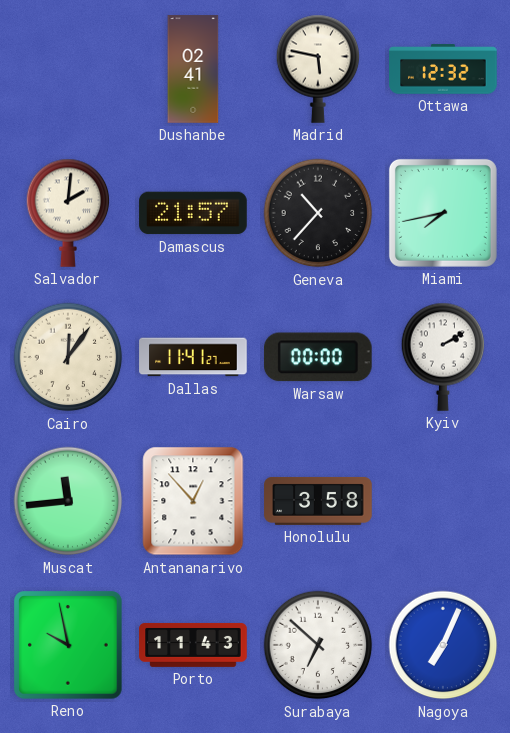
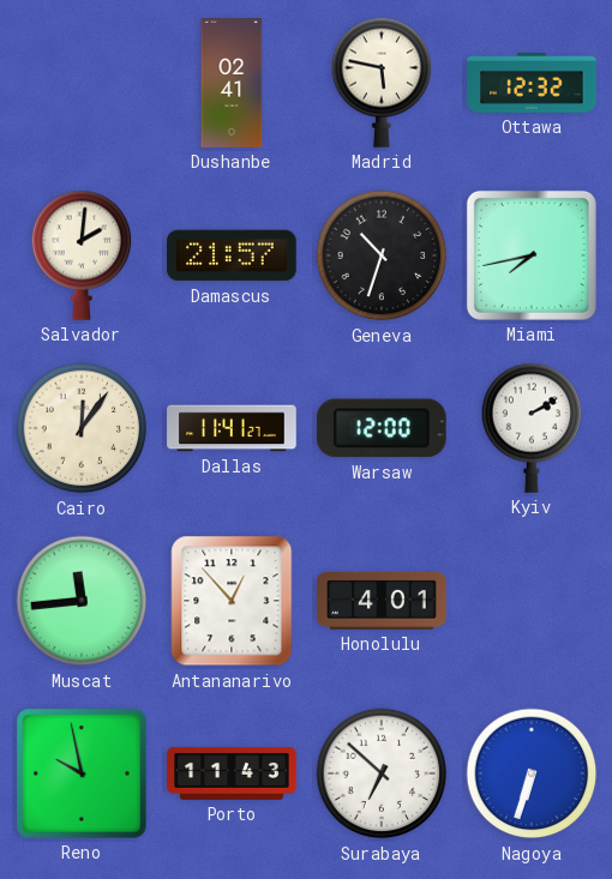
Geneva: 10:37 -> 10:33
Warsaw: 00:00 -> 12:00
Honolulu: 3:58 -> 4:01
Nagoya: 7:04 -> 6:33
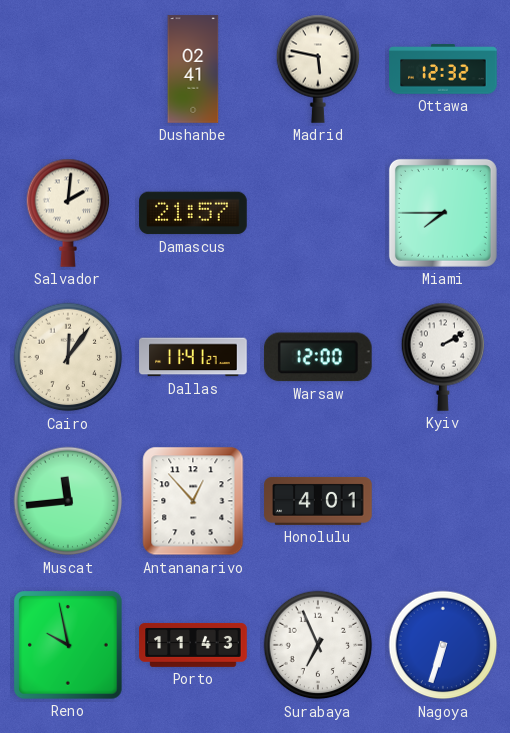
Geneva: 10:33 -> none
Miami: 7:43 -> 7:45
Surabaya: 6:52 -> 6:56
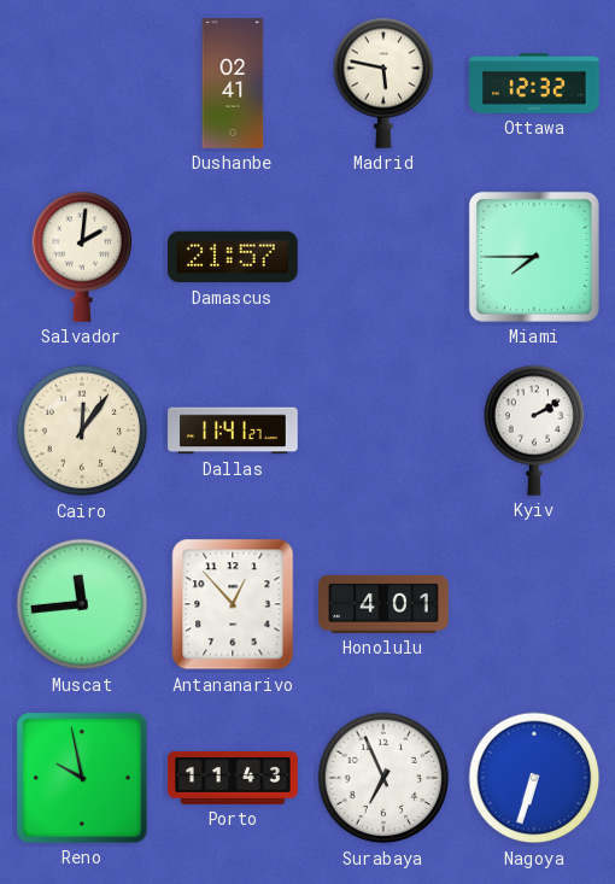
Warsaw: 12:00 -> none
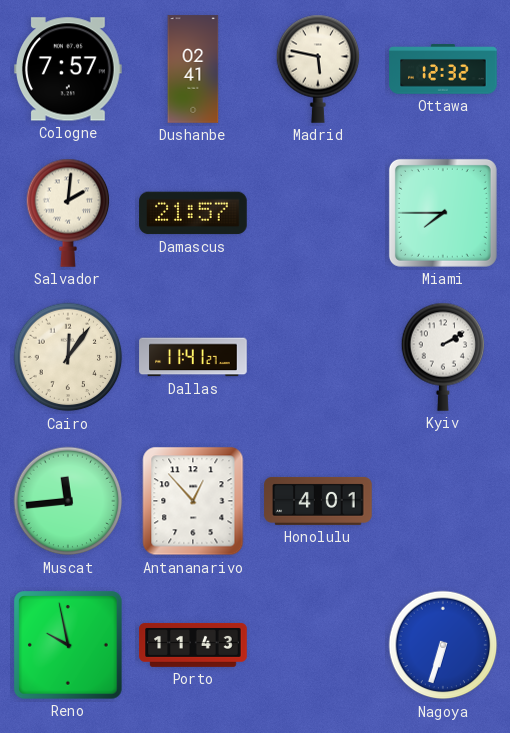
Cologne: none -> 7:57
Surabaya: 6:56 -> none
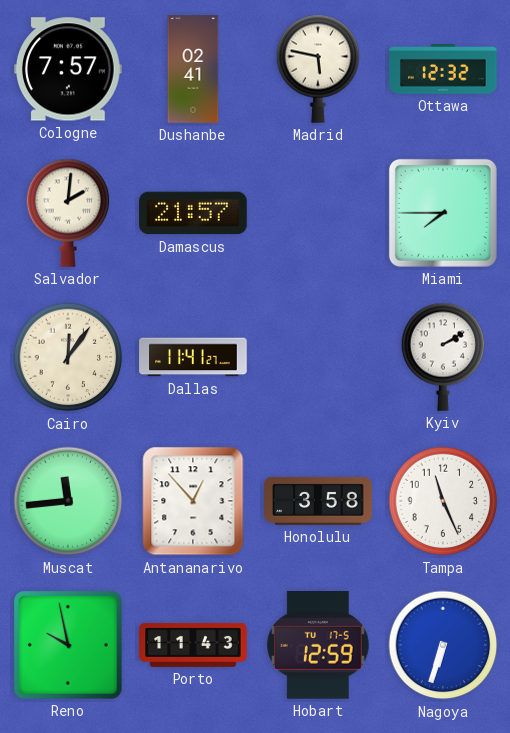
Honolulu: 4:01 -> 3:58
Tampa: none -> 11:26
Hobart: none -> 12:59
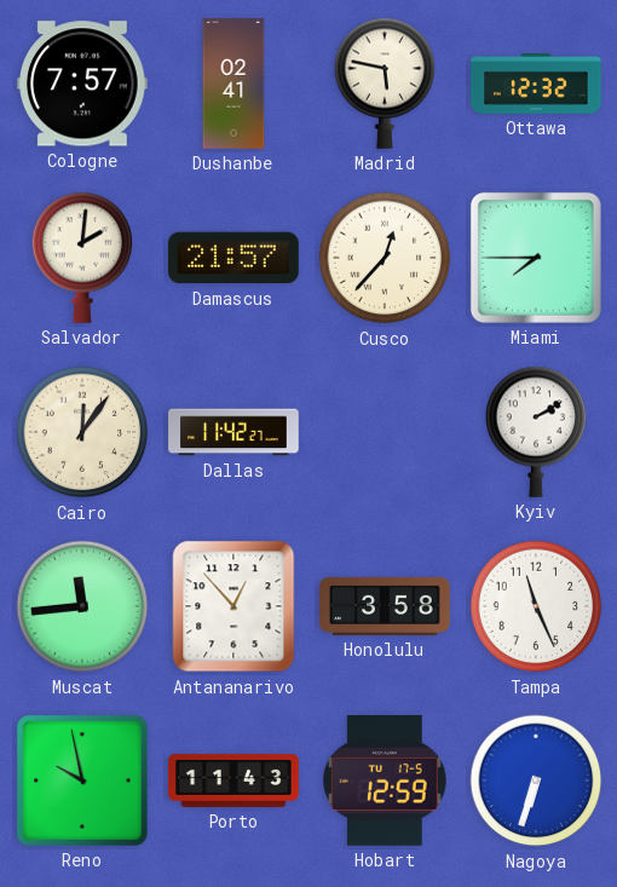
Cusco: none -> 12:37
Dallas: 11:41 -> 11:42
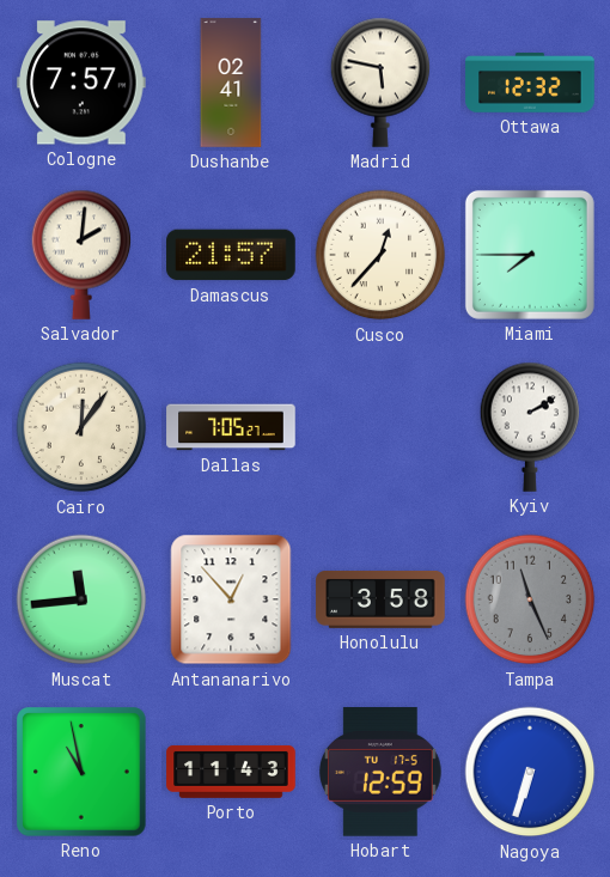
Dallas: 11:42 -> 7:05
Tampa dial: white -> grey
Reno: 9:58 -> 10:58
